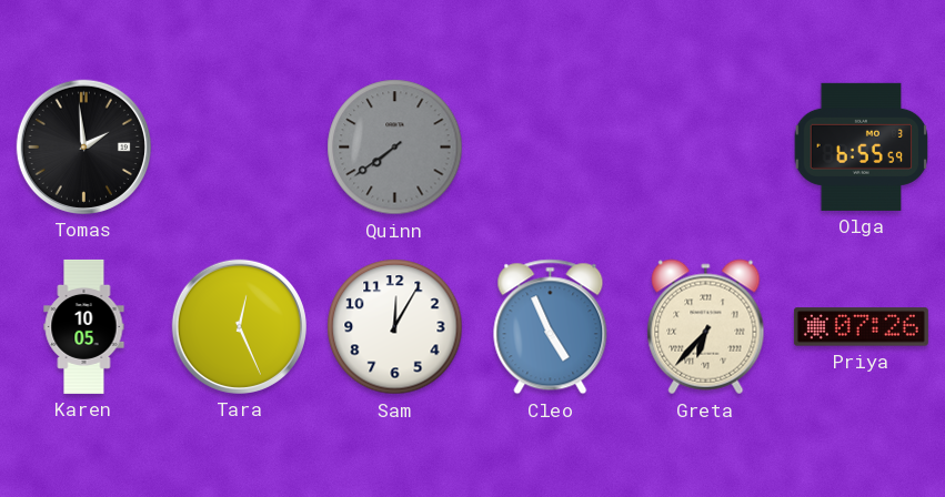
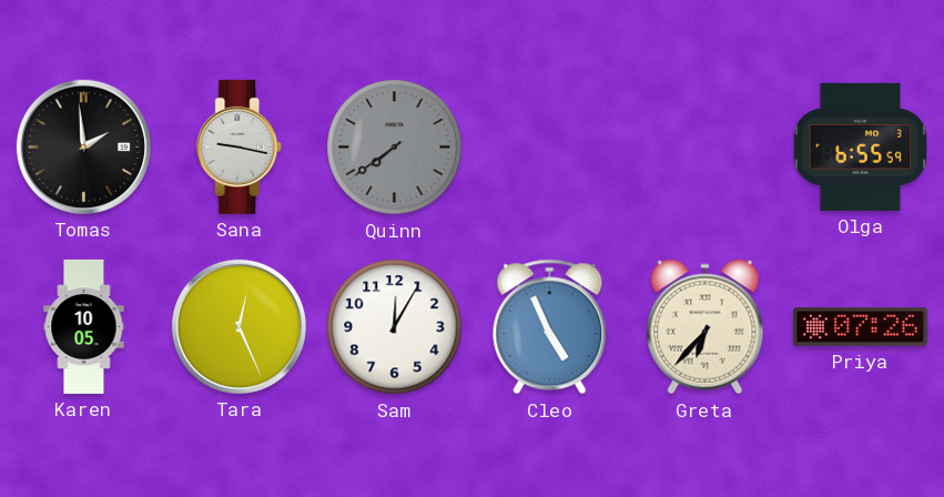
Sana: none -> 9:17
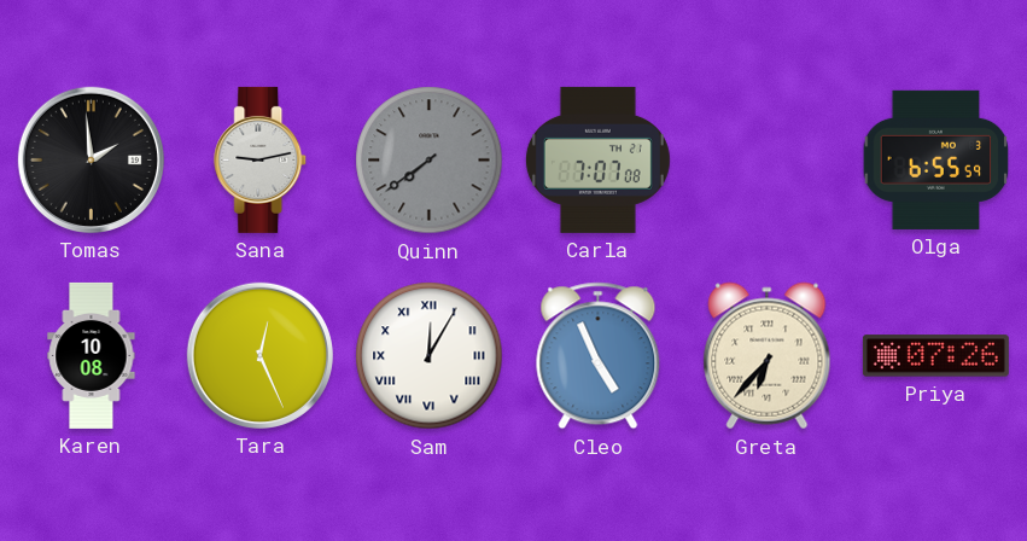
Sana: 9:17 -> 9:13
Carla: none -> 7:07
Karen: 10:05 -> 10:08
Sam numerals: Arabic -> Roman
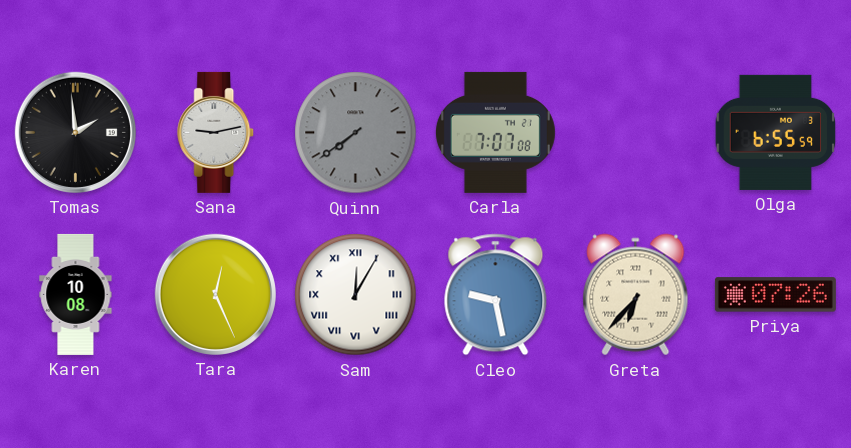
Cleo: 4:56 -> 9:28
